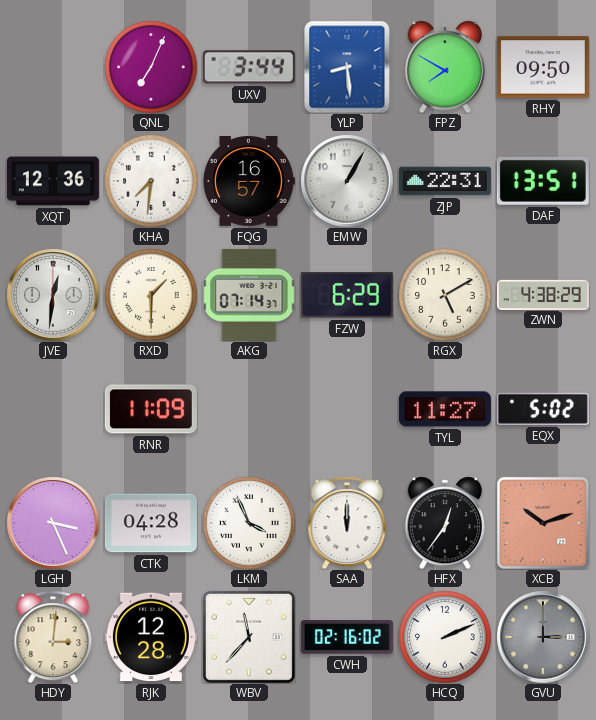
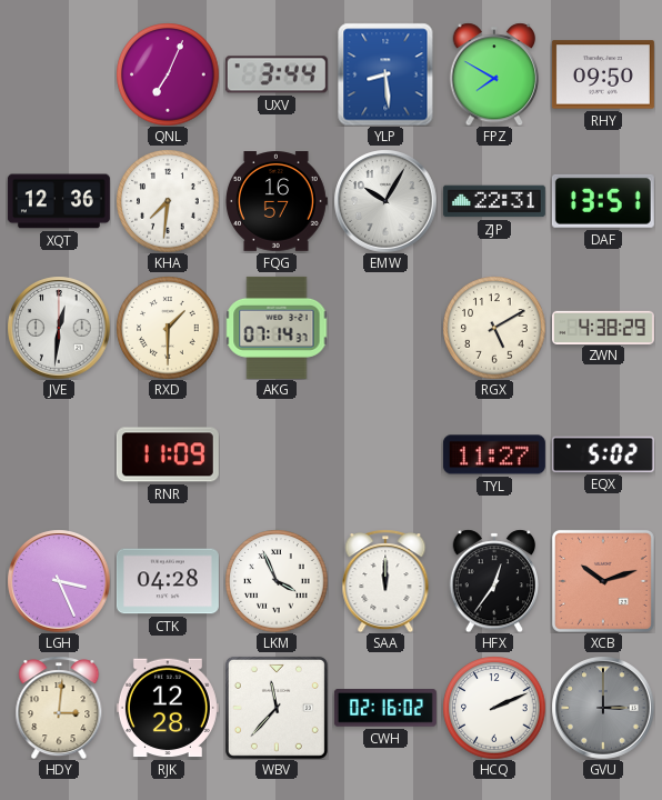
EMW: 1:05 -> 10:05
FZW: 6:29 -> none
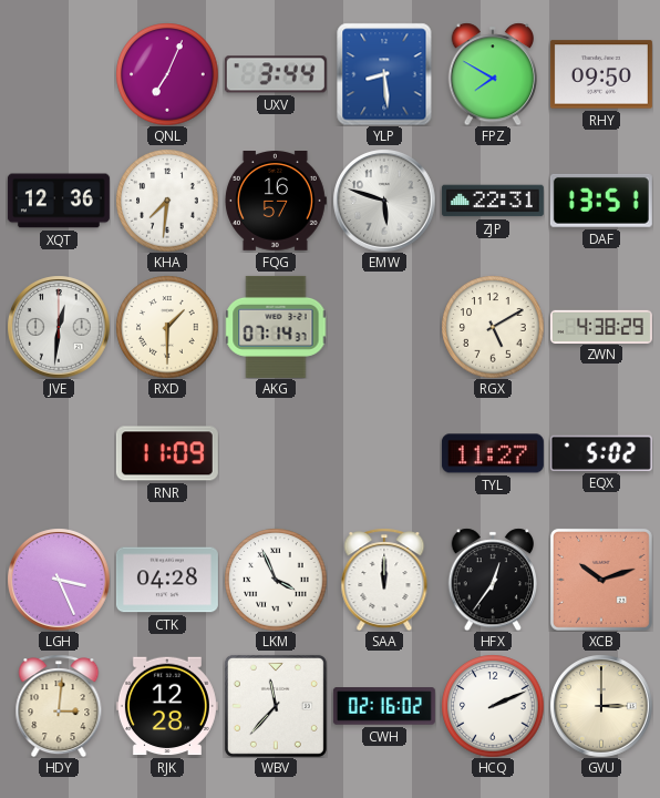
EMW: 10:05 -> 5:48
GVU dial: grey -> cream
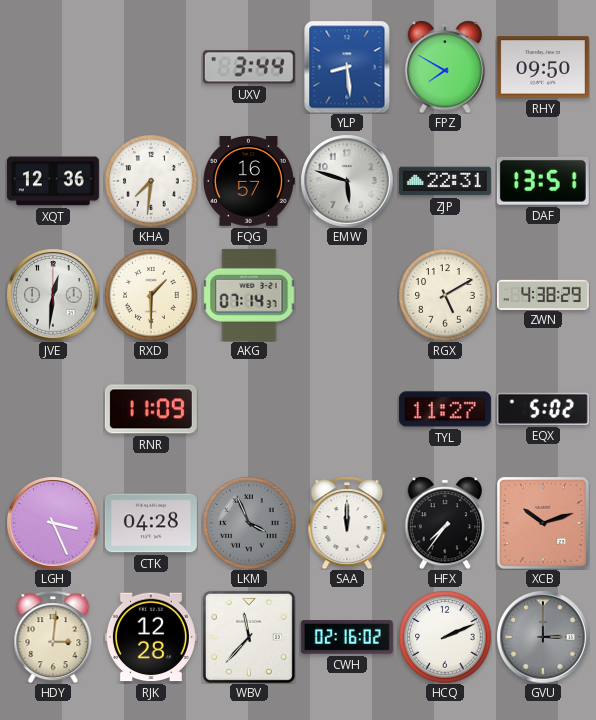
QNL: 7:04 -> none
LKM dial: white -> grey
HFX: 12:36 -> 7:36
GVU dial: cream -> grey
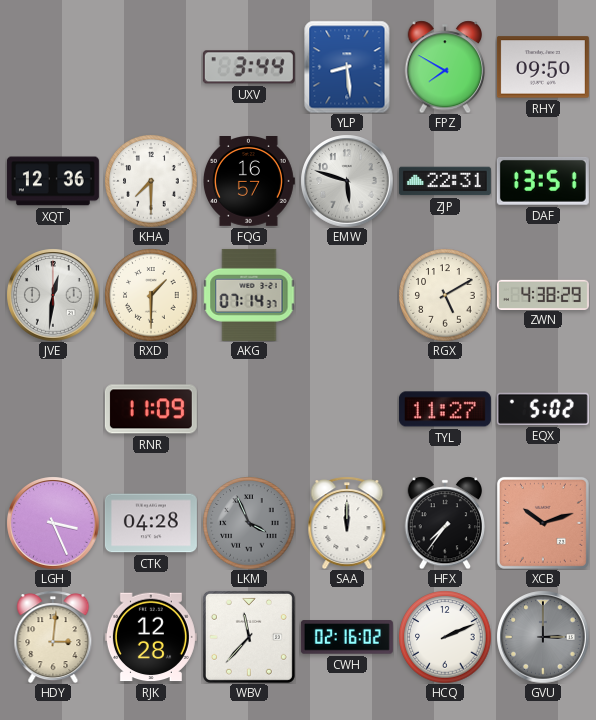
KHA: 7:31 -> 7:30
